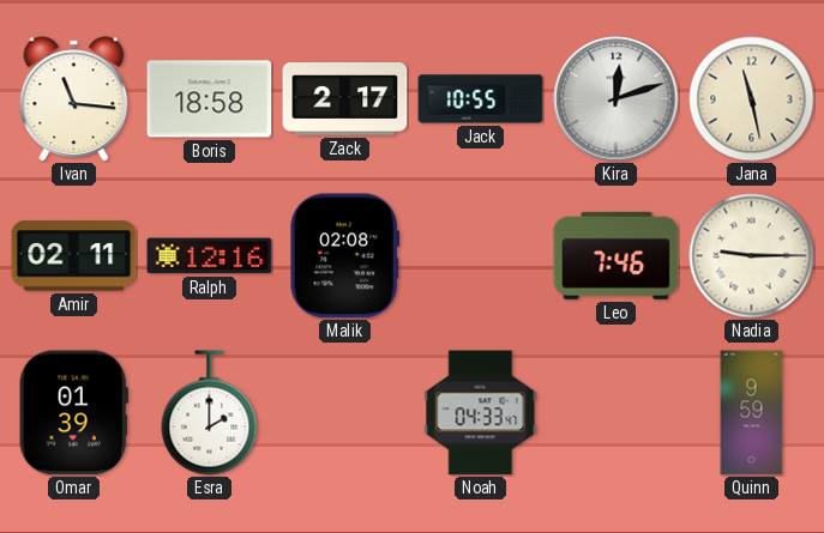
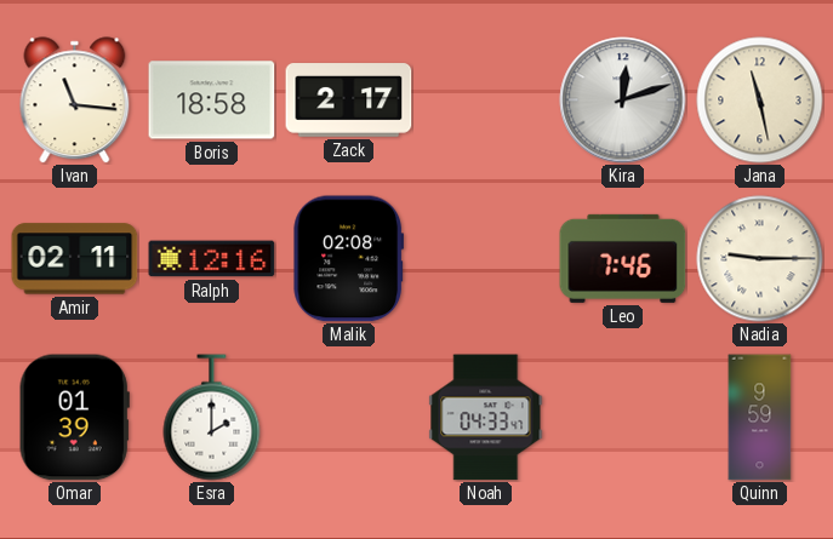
Jack: 10:55 -> none
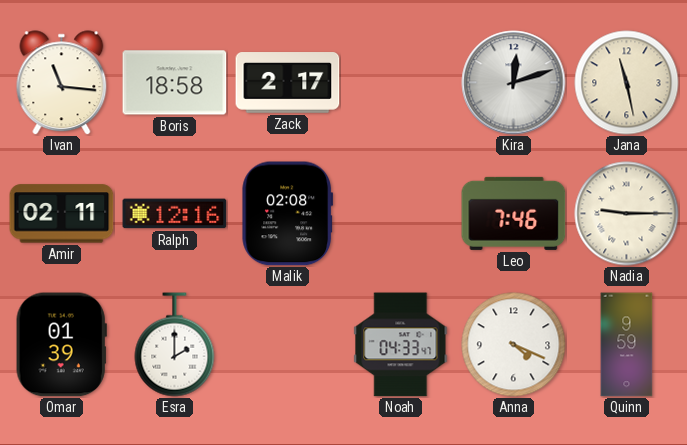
Anna: none -> 4:19
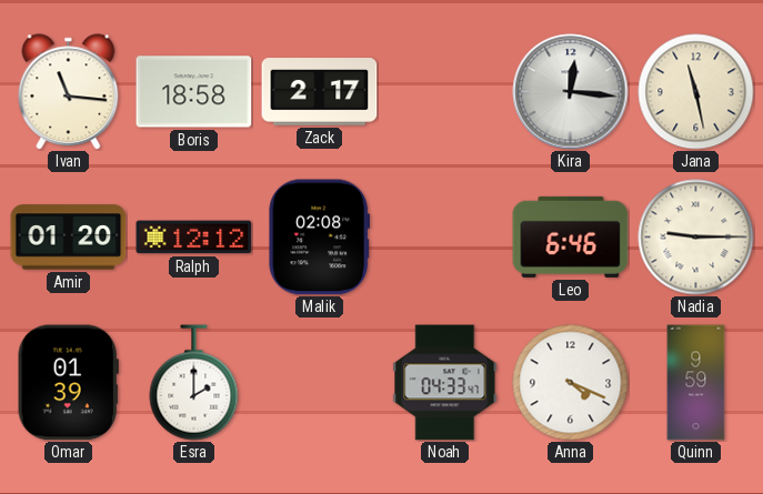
Kira: 12:12 -> 12:16
Amir: 02:11 -> 01:20
Ralph: 12:16 -> 12:12
Leo: 7:46 -> 6:46
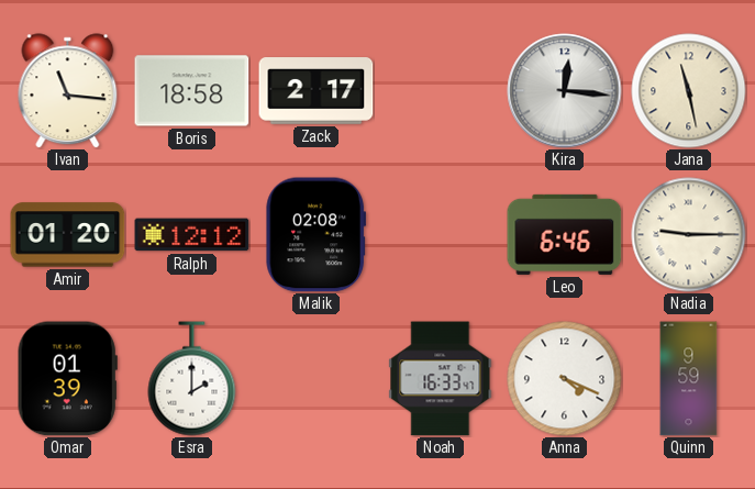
Noah: 04:33 -> 16:33
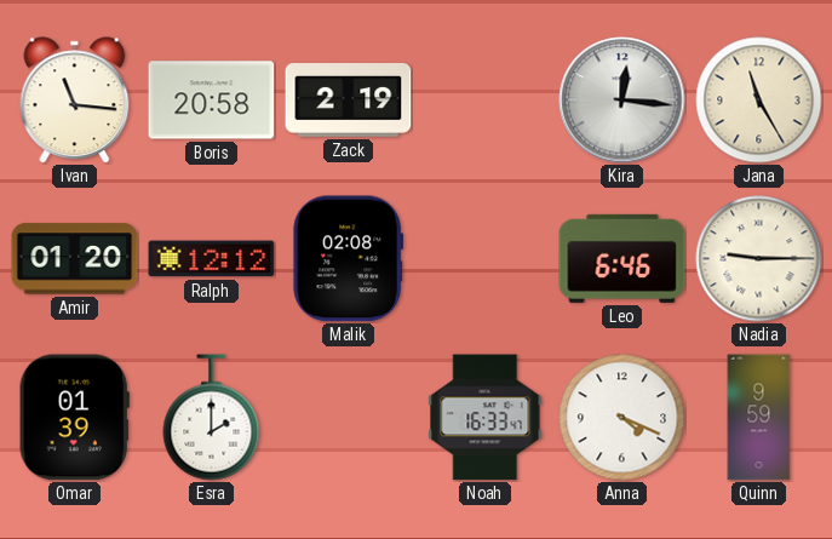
Boris: 18:58 -> 20:58
Zack: 2:17 -> 2:19
Jana: 11:28 -> 11:25
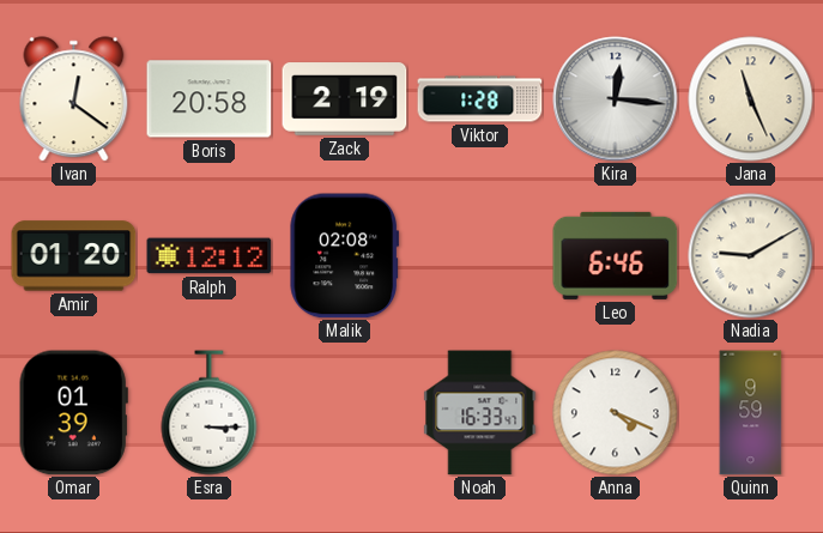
Ivan: 11:16 -> 12:21
Viktor: none -> 1:28
Jana: 11:25 -> 11:26
Nadia: 9:15 -> 9:10
Esra: 2:00 -> 3:15
